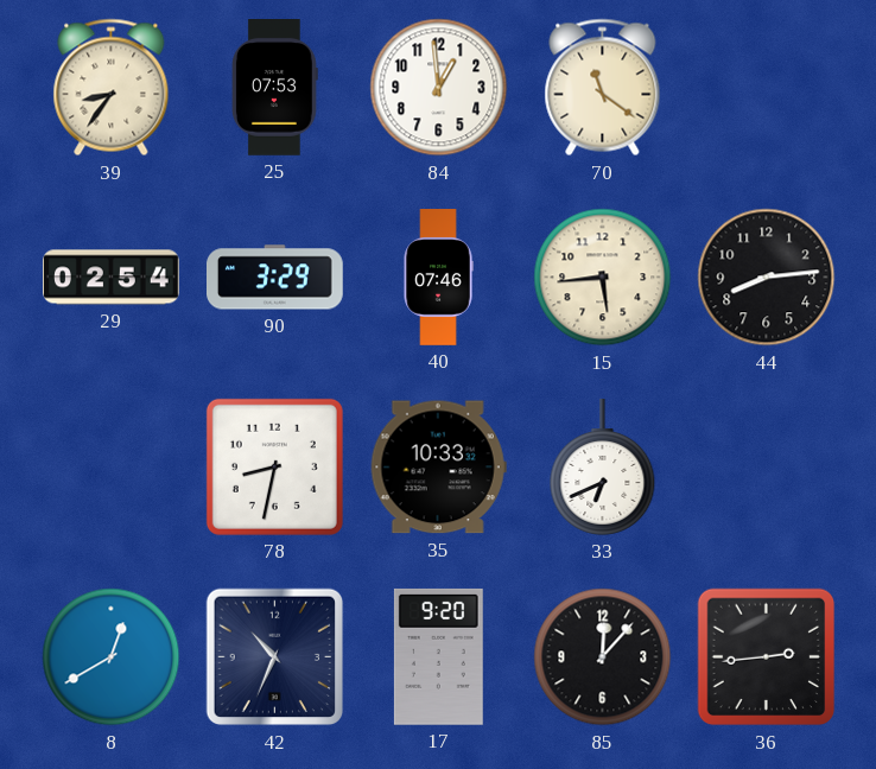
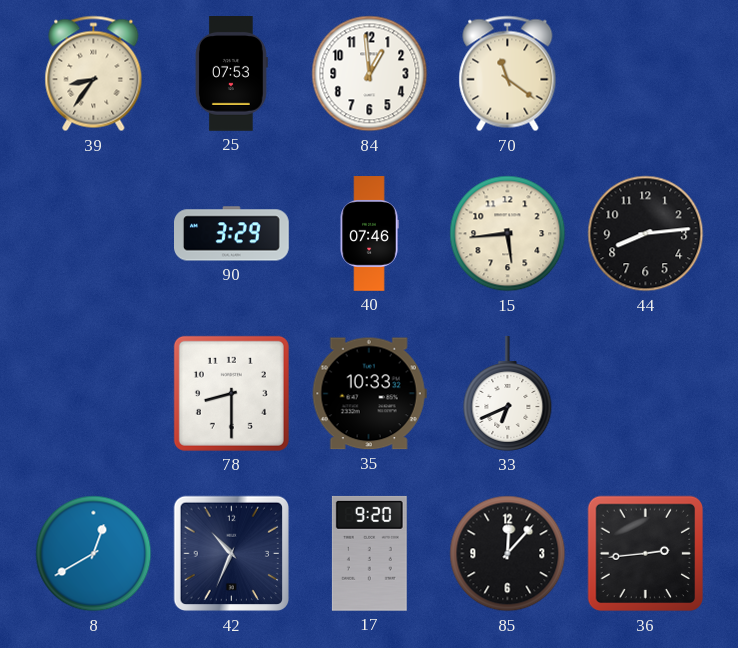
29: 02:54 -> none
78: 8:32 -> 8:30
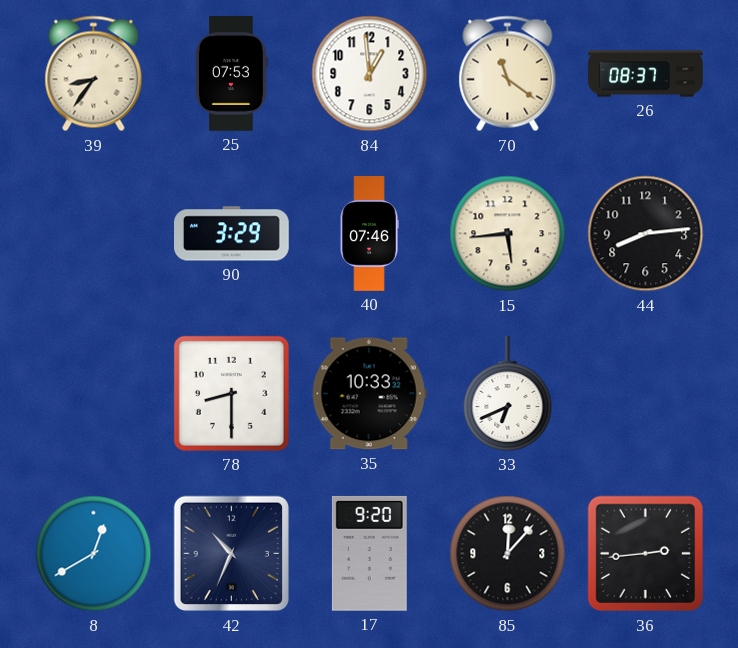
26: none -> 08:37
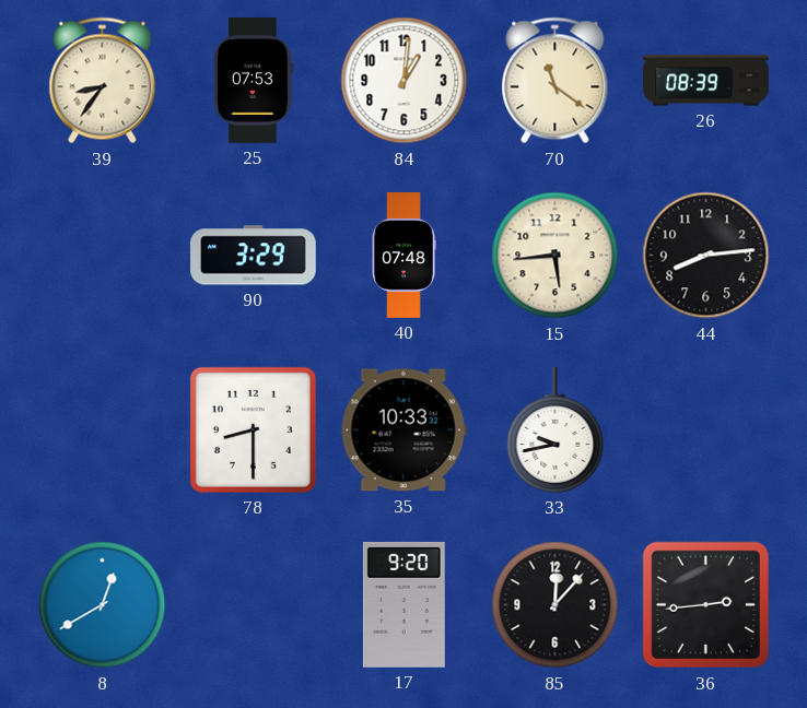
84: 12:59 -> 1:01
26: 08:37 -> 08:39
40: 07:46 -> 07:48
33: 6:41 -> 9:43
42: 10:34 -> none
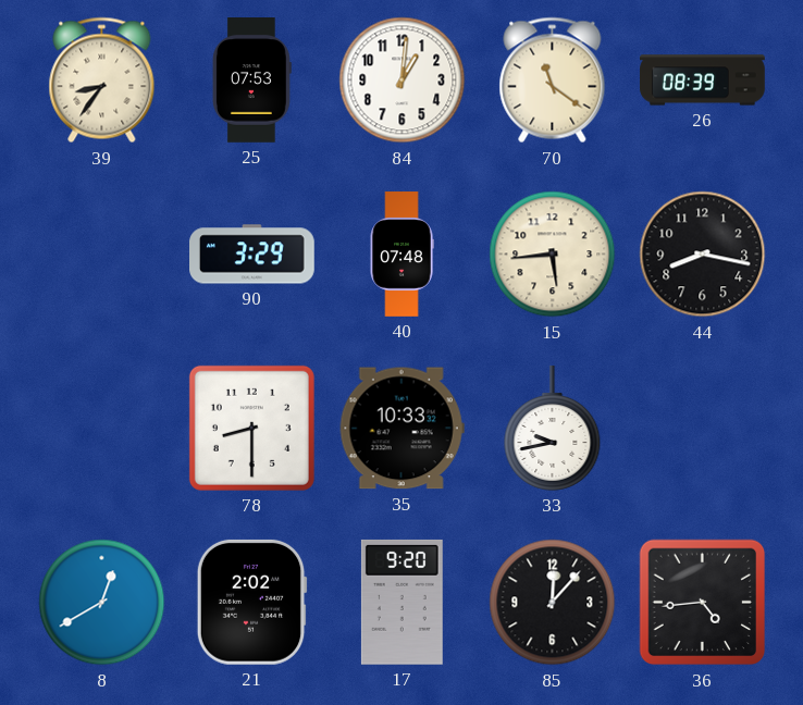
44: 8:14 -> 8:17
21: none -> 2:02
36: 2:44 -> 4:44
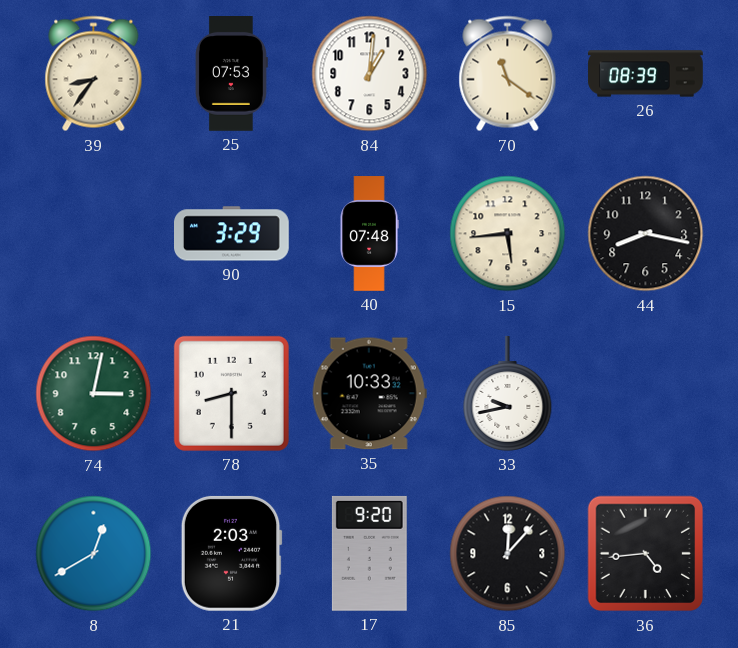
74: none -> 3:02
21: 2:02 -> 2:03
